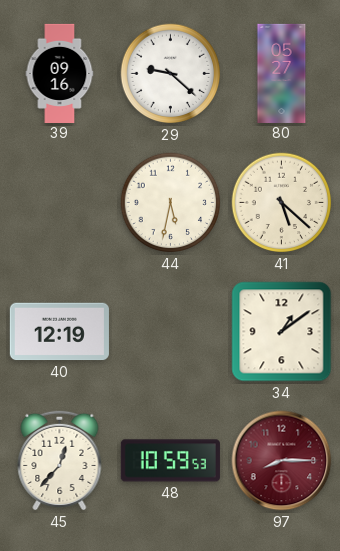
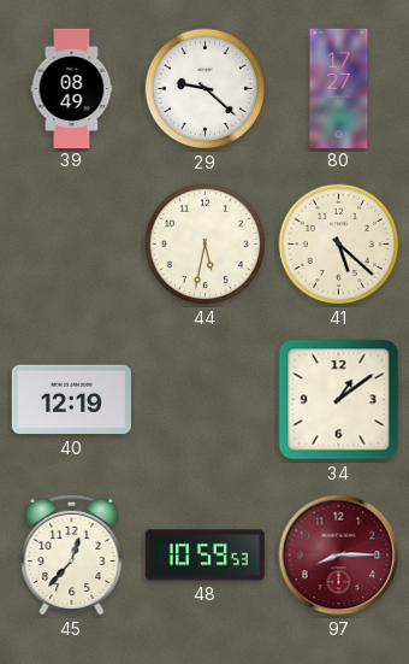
39: 09:16 -> 08:49
80: 05:27 -> 17:27
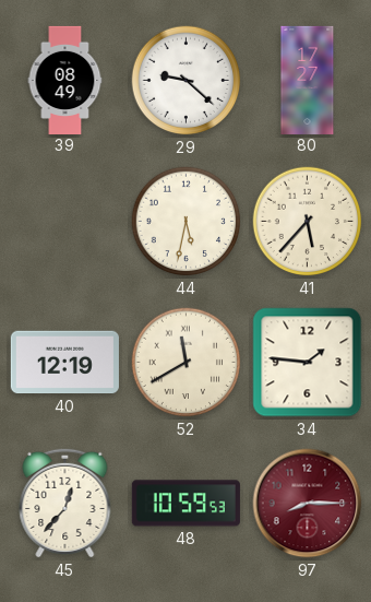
41: 5:22 -> 5:37
52: none -> 11:40
34: 1:09 -> 1:46
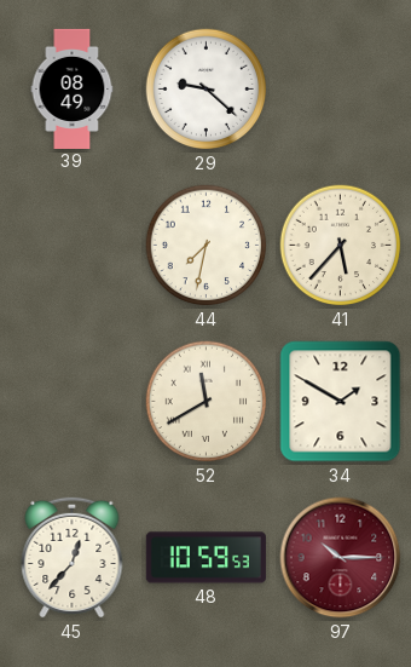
80: 17:27 -> none
44: 5:32 -> 7:32
40: 12:19 -> none
34: 1:46 -> 1:50
97: 8:15 -> 10:15
